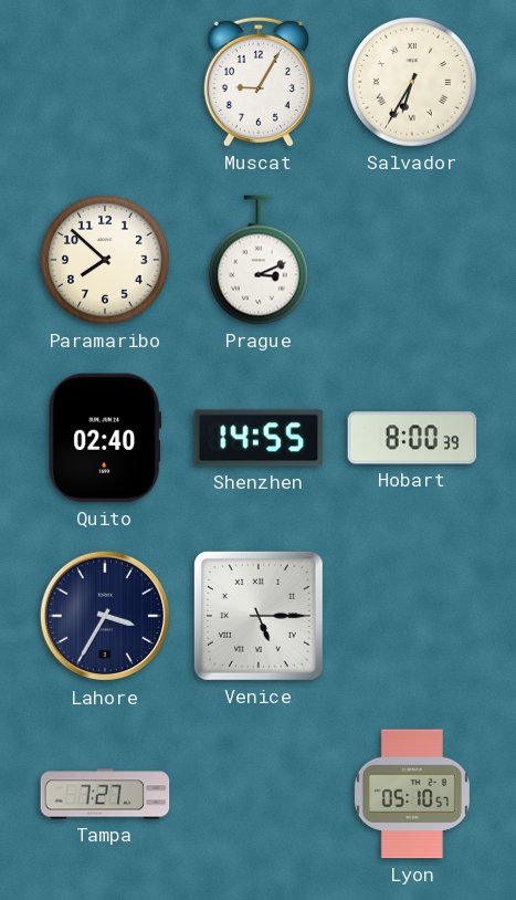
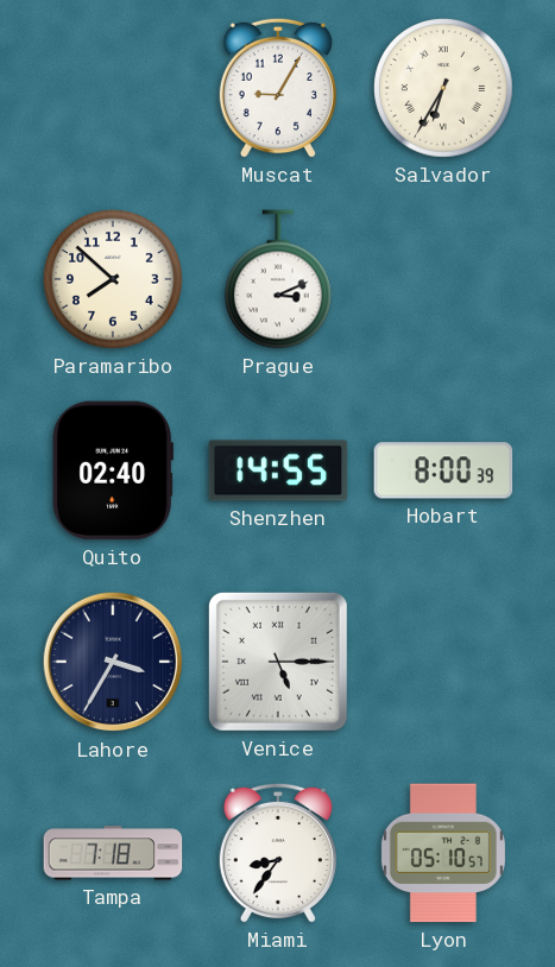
Tampa: 7:27 -> 7:18
Miami: none -> 8:36
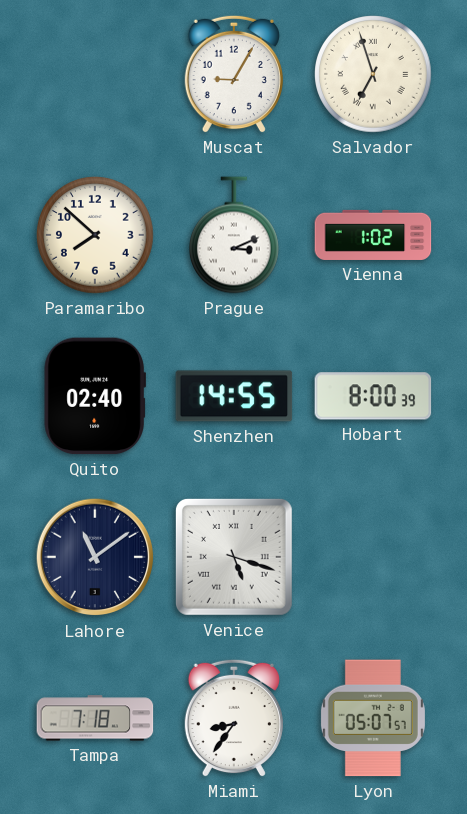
Salvador: 6:35 -> 6:57
Vienna: none -> 1:02
Lahore: 3:35 -> 11:09
Venice: 5:15 -> 5:18
Lyon: 05:10 -> 05:07
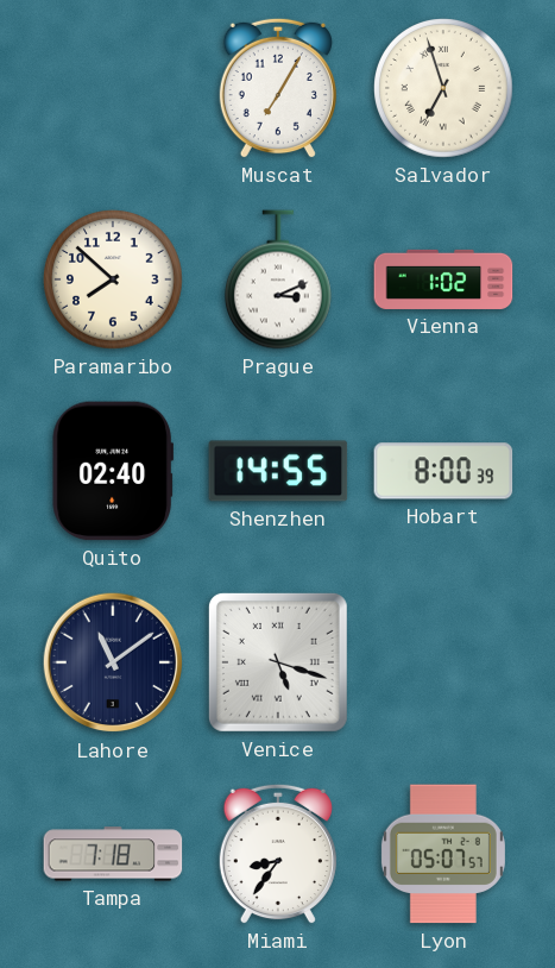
Muscat: 9:05 -> 7:05
